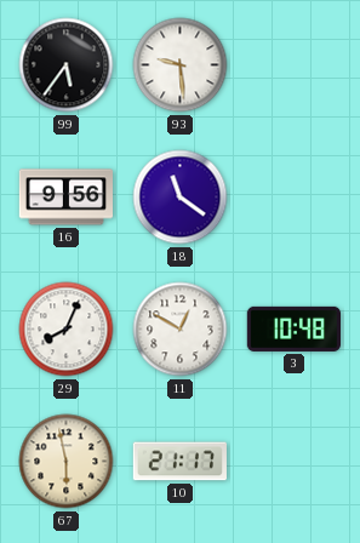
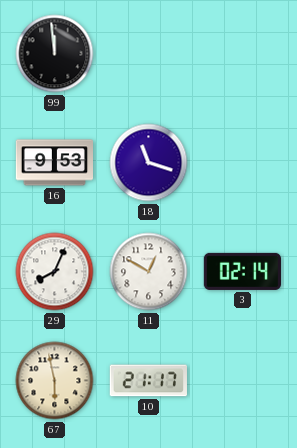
99: 5:36 -> 11:59
93: 9:29 -> none
16: 9:56 -> 9:53
18: 11:21 -> 11:18
3: 10:48 -> 02:14
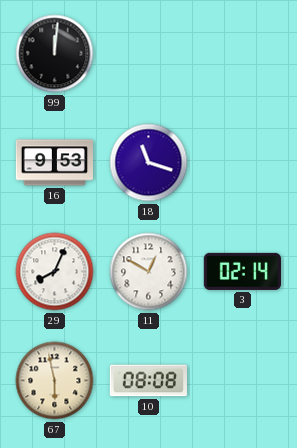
99: 11:59 -> 12:01
10: 21:17 -> 08:08
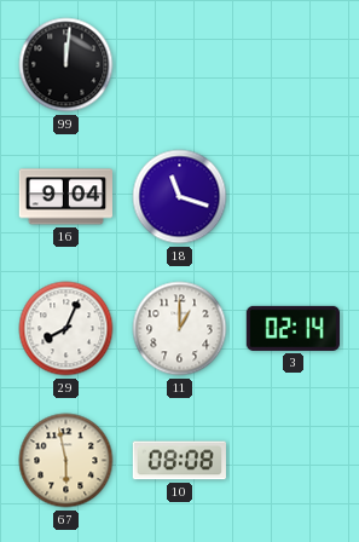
16: 9:53 -> 9:04
11: 12:50 -> 1:00
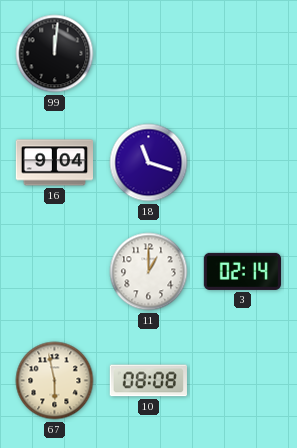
29: 8:04 -> none
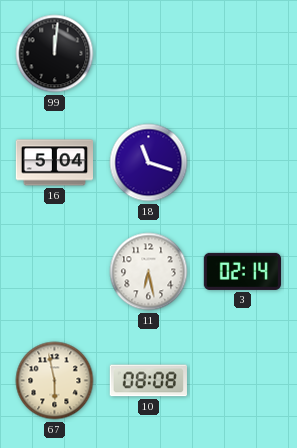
16: 9:04 -> 5:04
11: 1:00 -> 6:28
